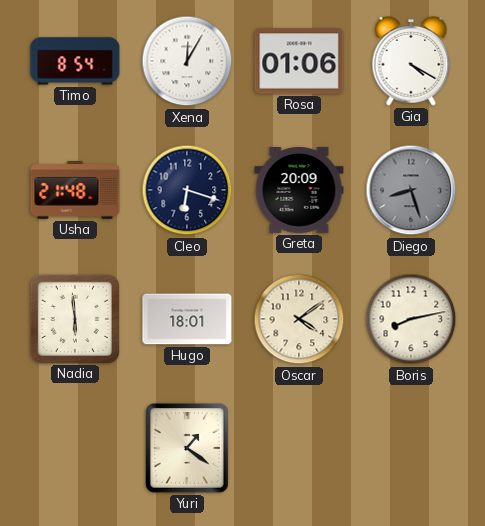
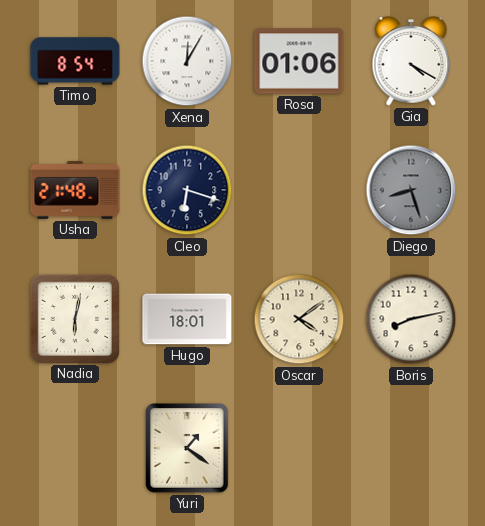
Greta: 20:09 -> none
Nadia: 5:59 -> 6:02
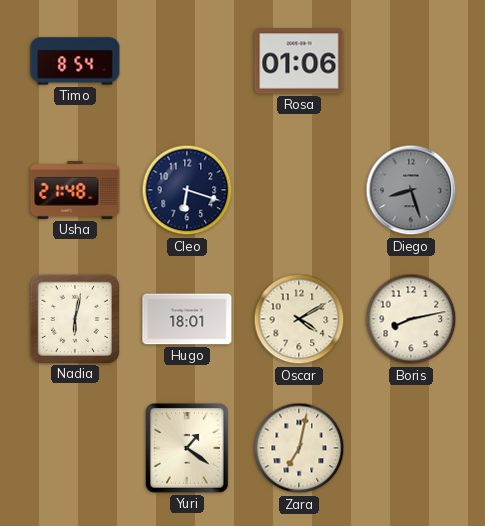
Xena: 12:05 -> none
Gia: 4:20 -> none
Oscar: 4:09 -> 4:10
Zara: none -> 7:02
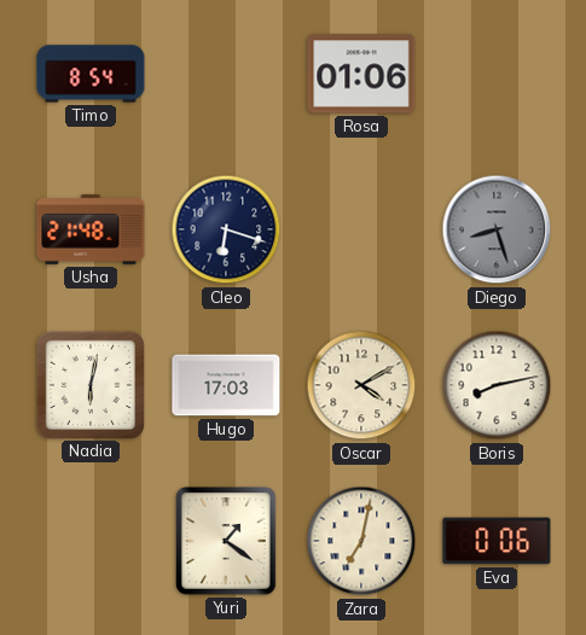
Hugo: 18:01 -> 17:03
Eva: none -> 0:06
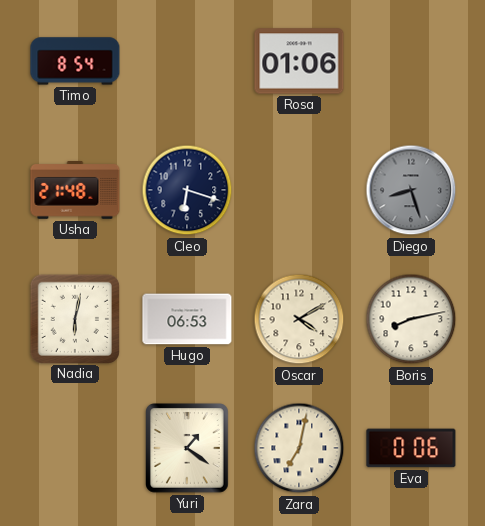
Hugo: 17:03 -> 06:53
